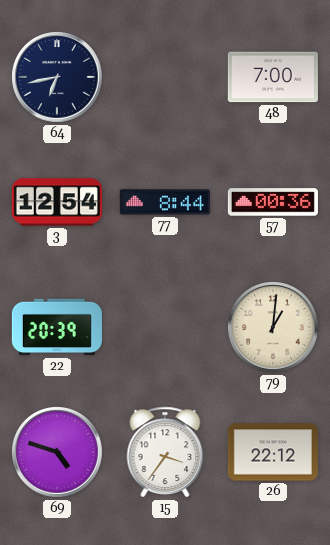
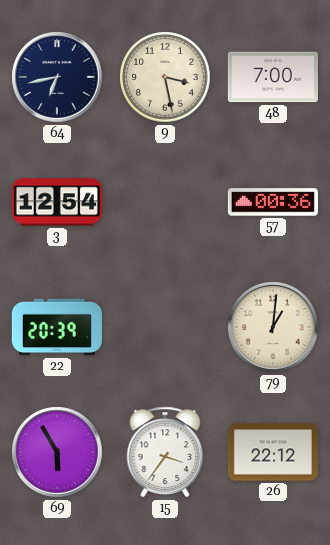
9: none -> 3:28
77: 8:44 -> none
69: 4:48 -> 5:55
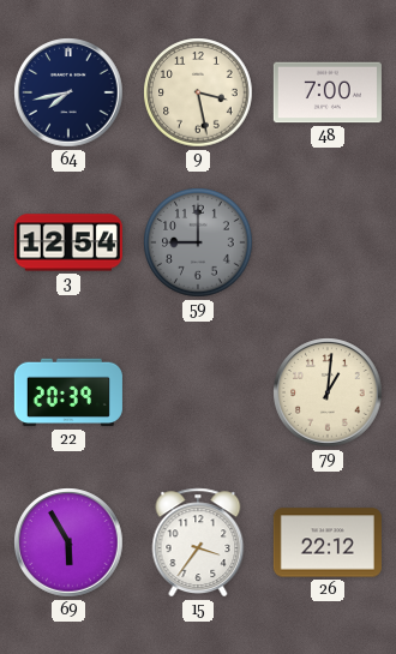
64: 6:43 -> 7:43
59: none -> 9:00
57: 00:36 -> none
